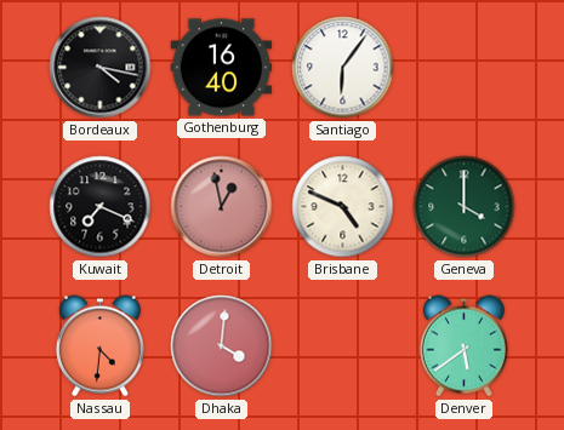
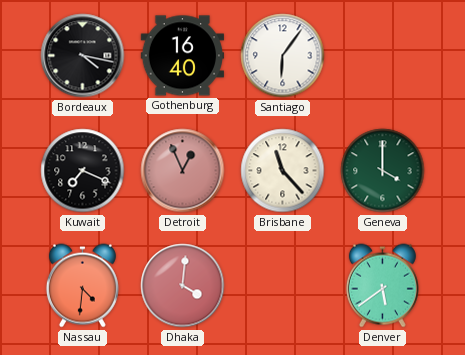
Detroit: 12:58 -> 12:56
Brisbane: 4:49 -> 11:23
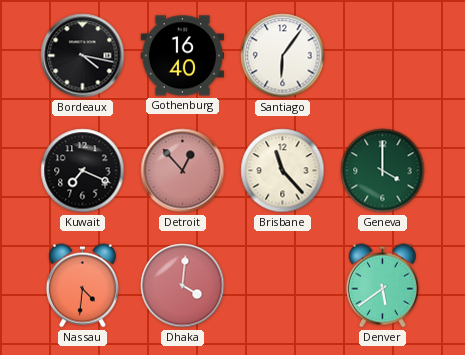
Detroit: 12:56 -> 12:53
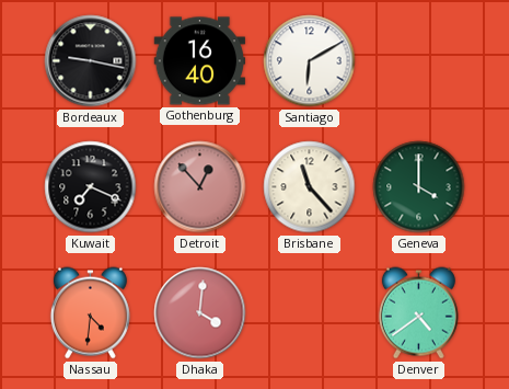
Bordeaux: 4:17 -> 9:17
Santiago: 6:06 -> 6:10
Denver: 5:39 -> 4:39
